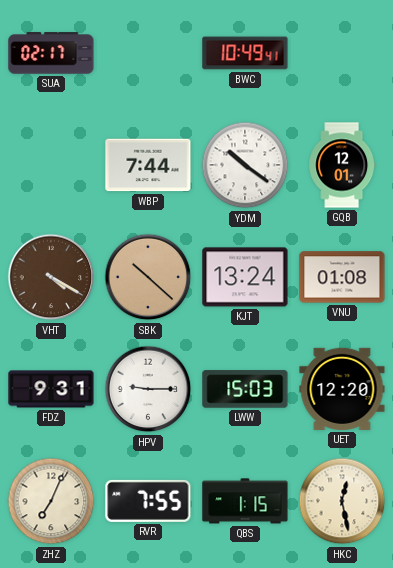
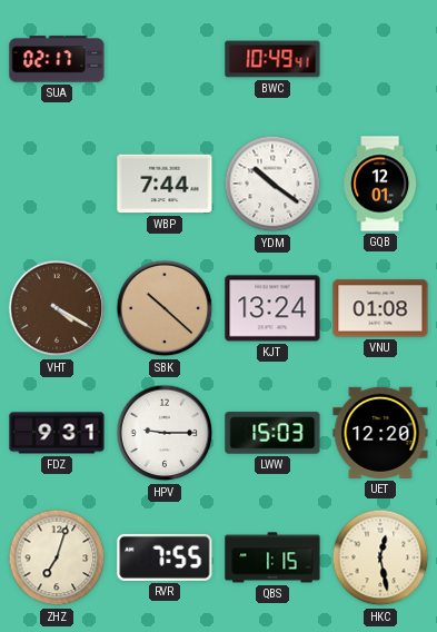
ZHZ: 7:04 -> 7:03
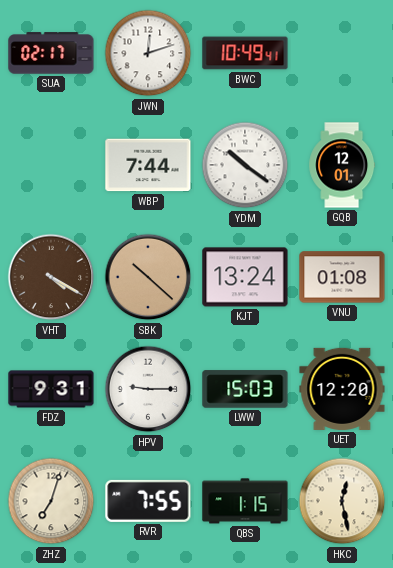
JWN: none -> 12:12
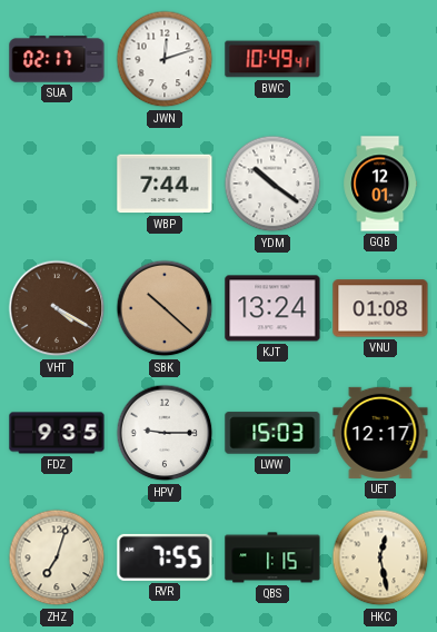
FDZ: 9:31 -> 9:35
UET: 12:20 -> 12:17
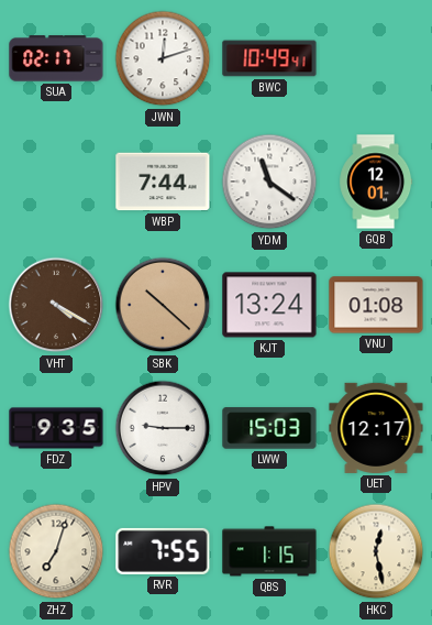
YDM: 10:21 -> 11:21
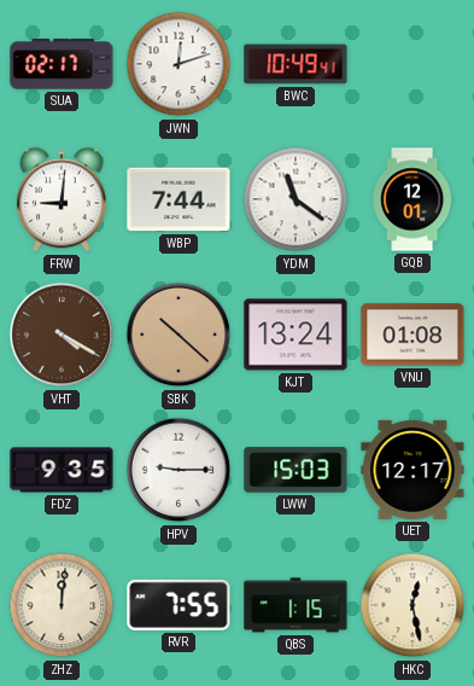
FRW: none -> 9:01
ZHZ: 7:03 -> 12:01
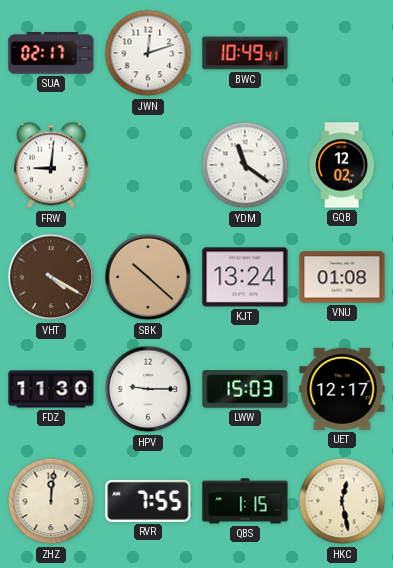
WBP: 7:44 -> none
GQB: 12:01 -> 12:02
FDZ: 9:35 -> 11:30
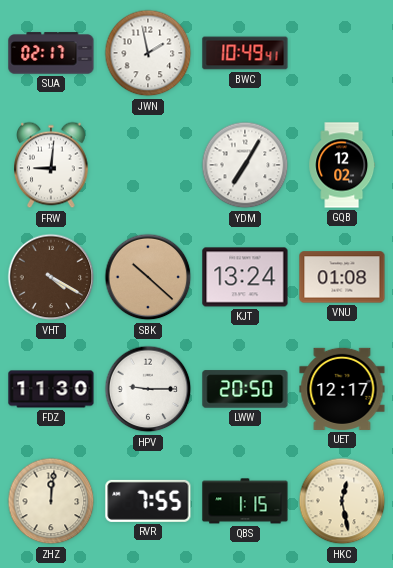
JWN: 12:12 -> 1:58
YDM: 11:21 -> 7:05
LWW: 15:03 -> 20:50
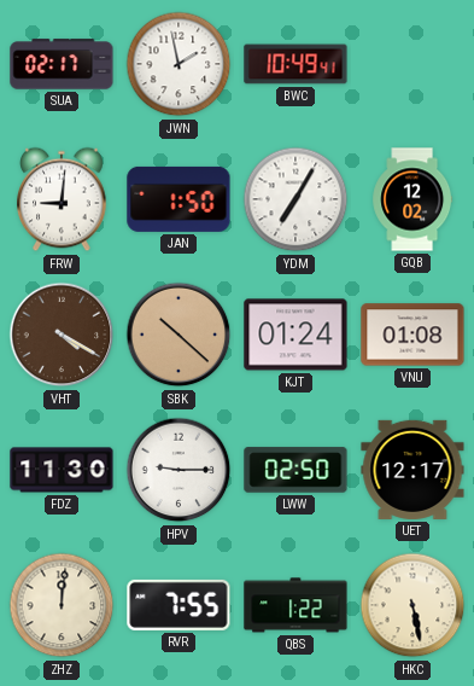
JAN: none -> 1:50
KJT: 13:24 -> 01:24
LWW: 20:50 -> 02:50
QBS: 1:15 -> 1:22
HKC: 12:28 -> 5:28
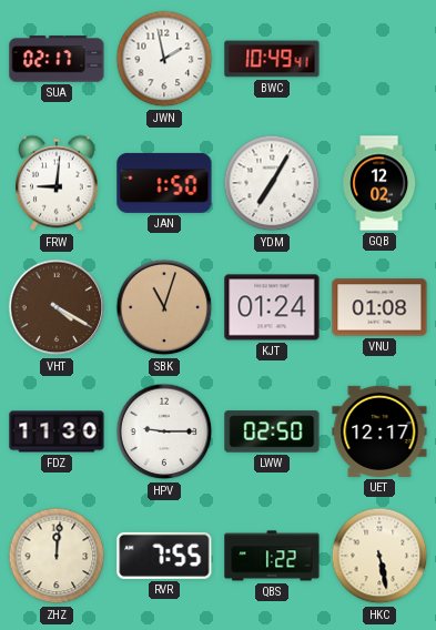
SBK: 10:22 -> 11:03
